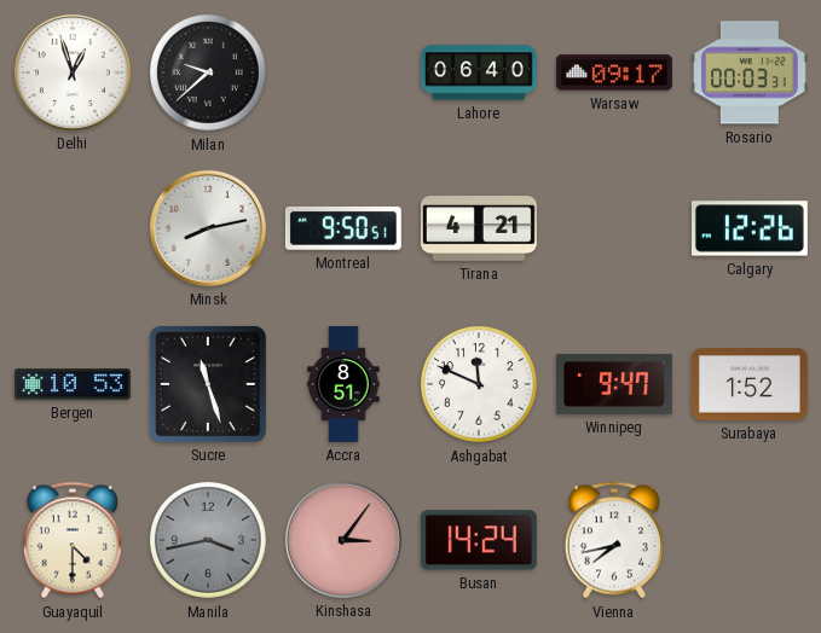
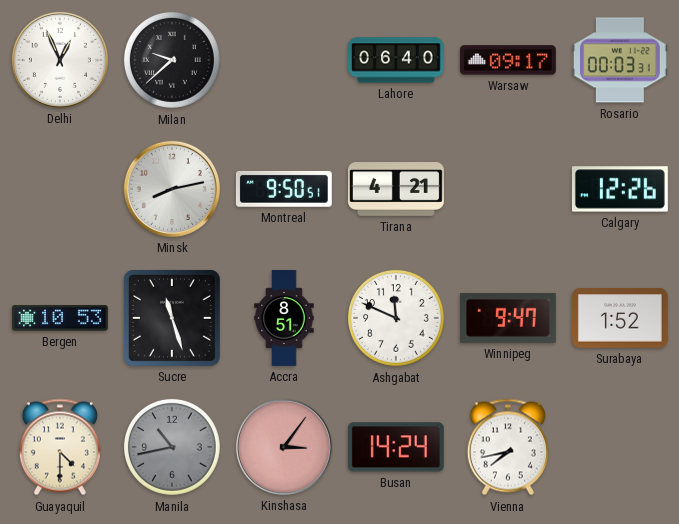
Delhi: 12:57 -> 12:56
Manila: 3:43 -> 10:43
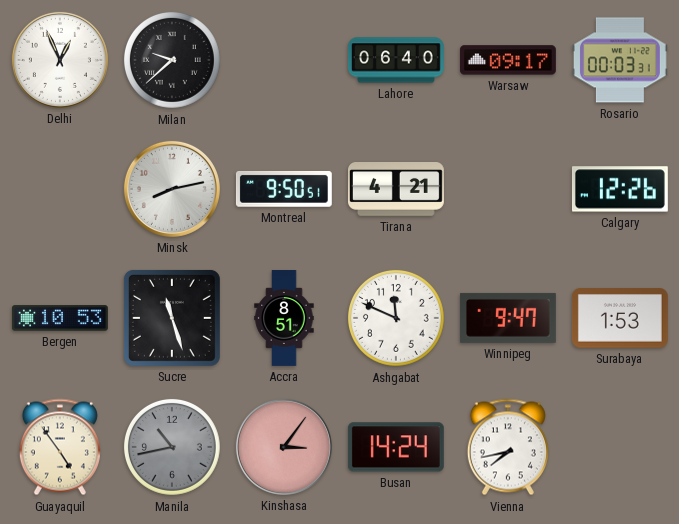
Surabaya: 1:52 -> 1:53
Guayaquil: 4:30 -> 4:54
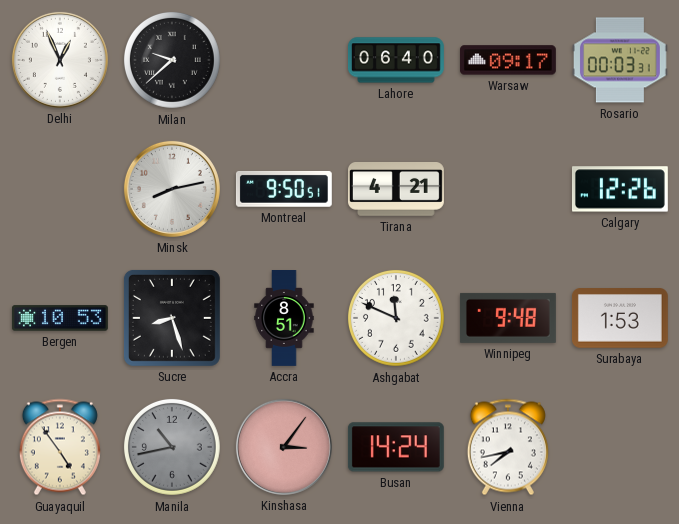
Sucre: 11:27 -> 8:27
Winnipeg: 9:47 -> 9:48
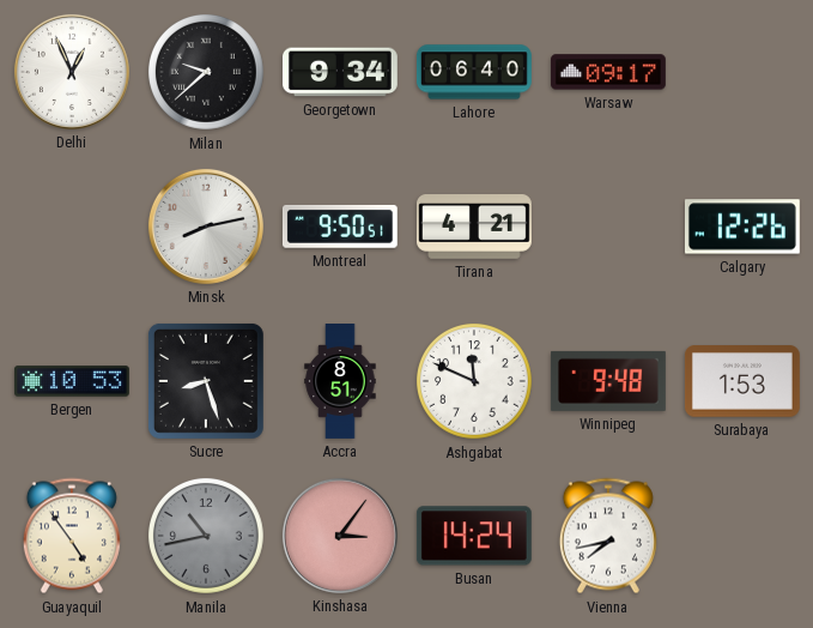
Georgetown: none -> 9:34
Rosario: 00:03 -> none
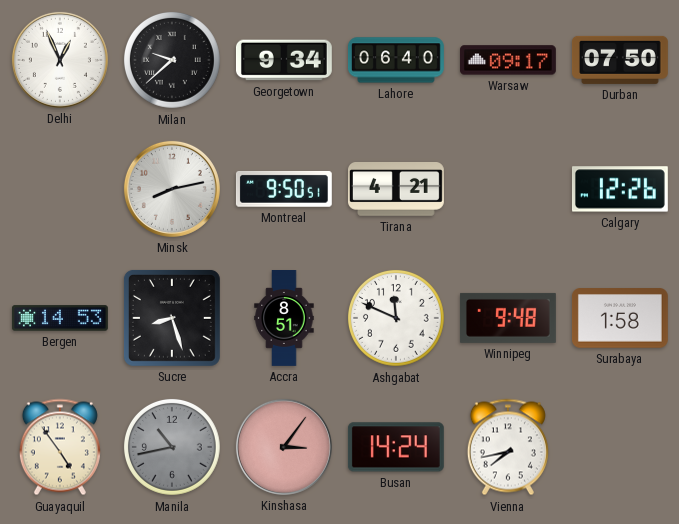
Durban: none -> 07:50
Bergen: 10:53 -> 14:53
Surabaya: 1:53 -> 1:58
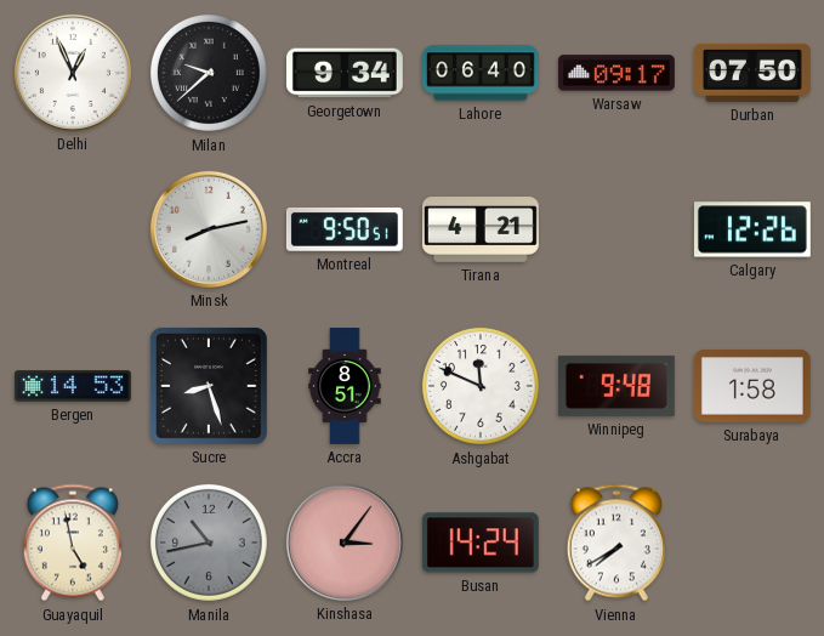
Guayaquil: 4:54 -> 4:58
Vienna: 7:43 -> 7:40
